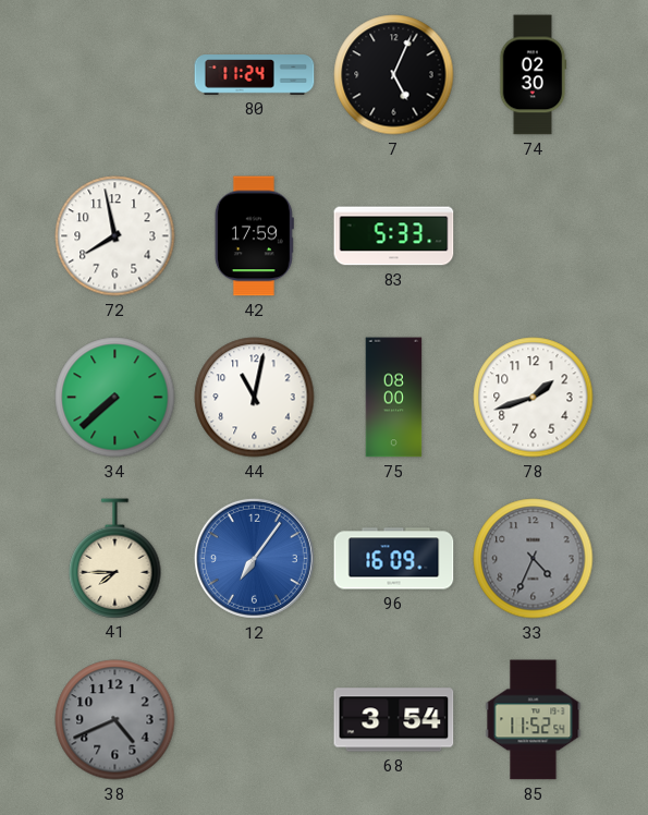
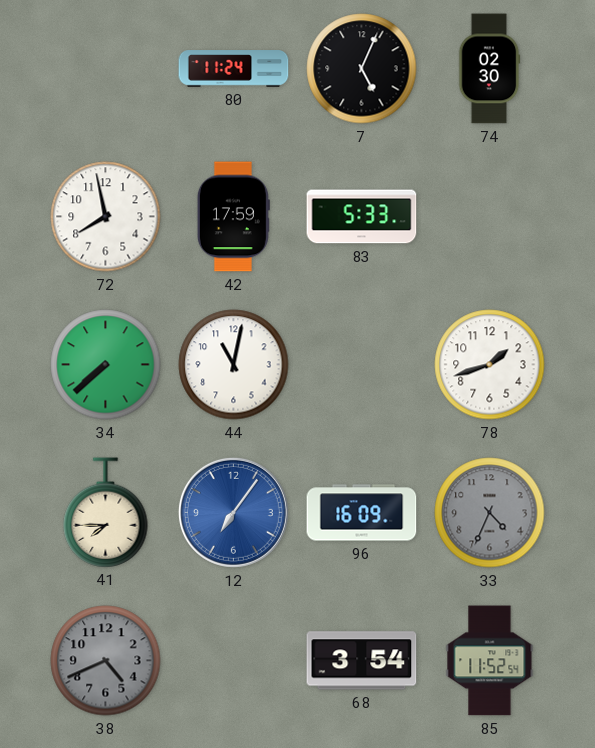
75: 08:00 -> none
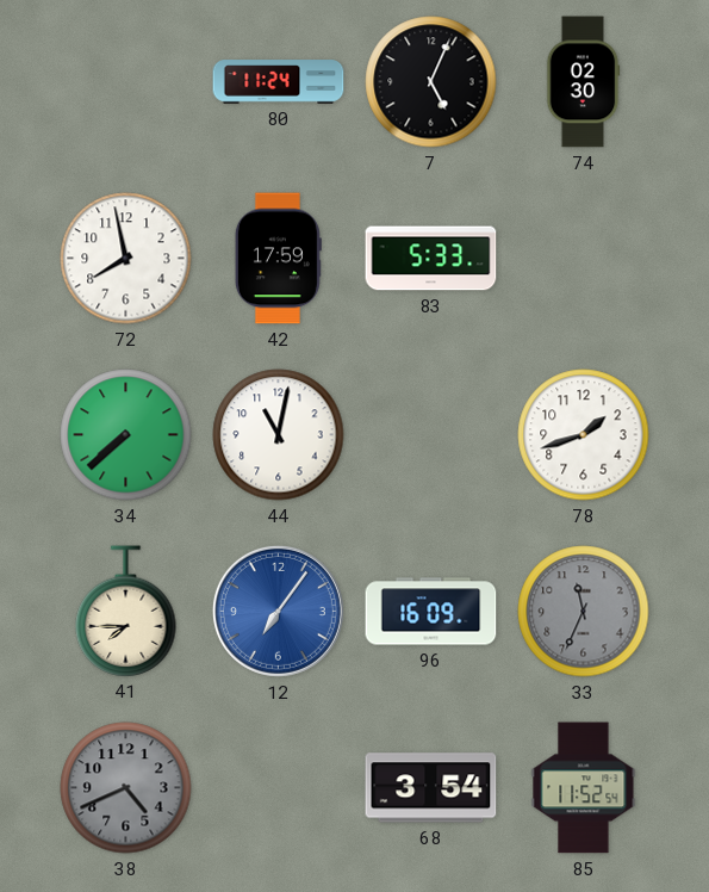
33: 4:34 -> 11:34
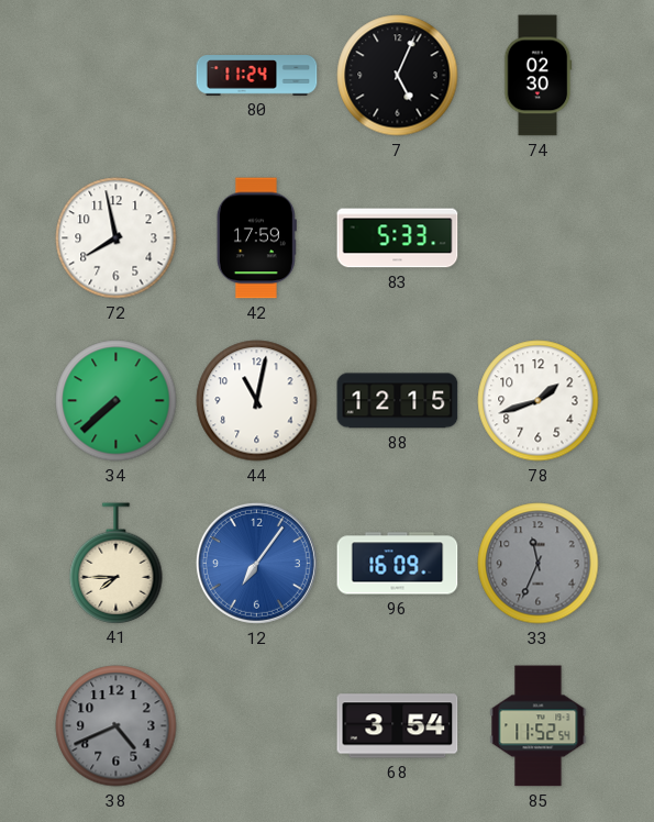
88: none -> 12:15
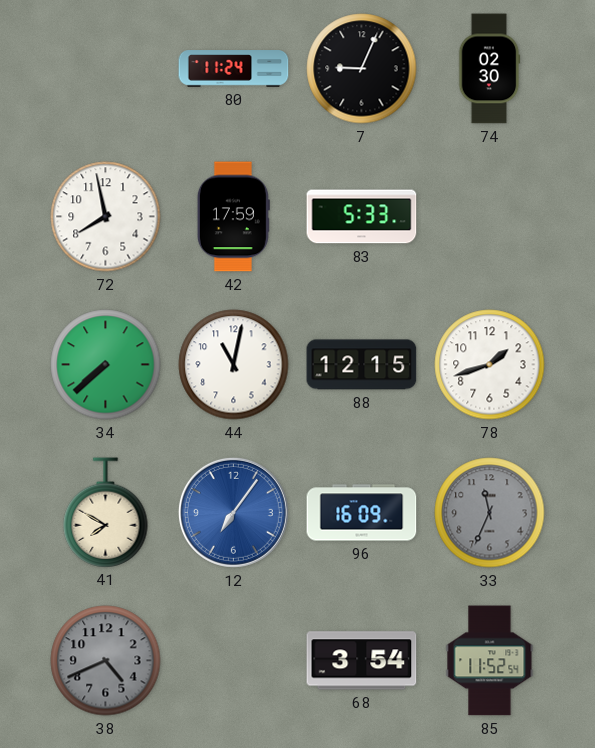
7: 5:04 -> 9:04
41: 7:45 -> 7:50
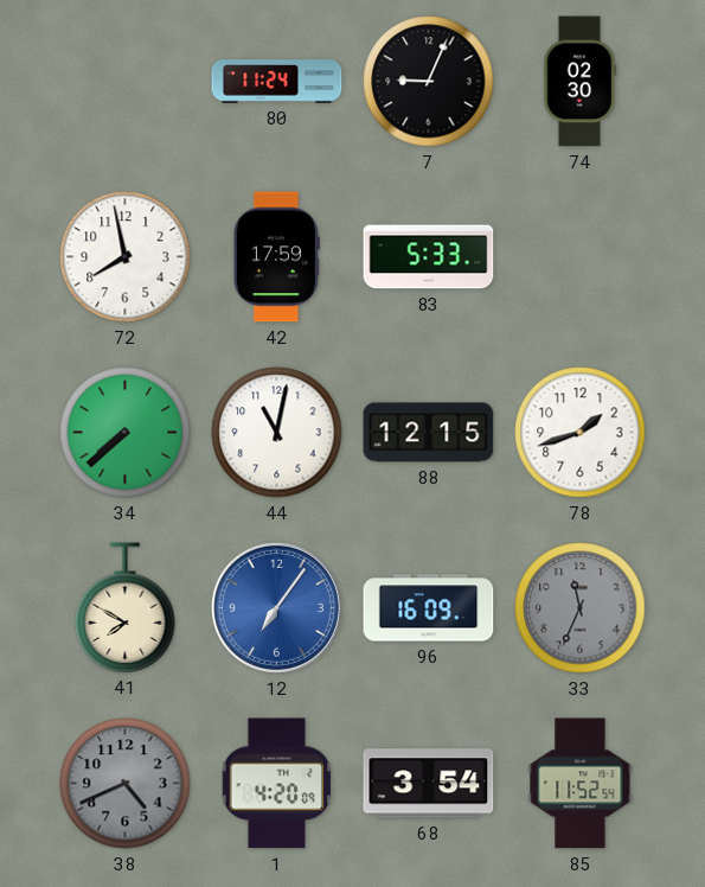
1: none -> 4:20
